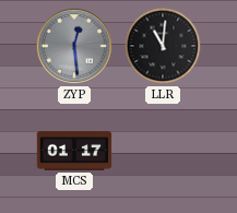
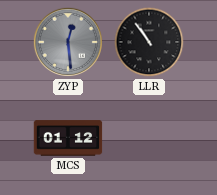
LLR: 11:01 -> 10:54
MCS: 01:17 -> 01:12
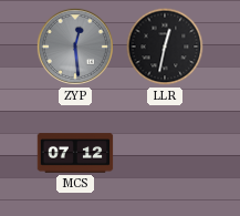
LLR: 10:54 -> 12:32
MCS: 01:12 -> 07:12
